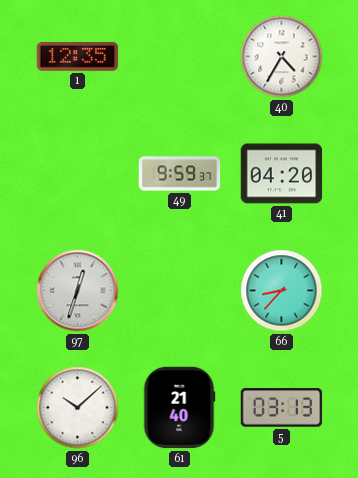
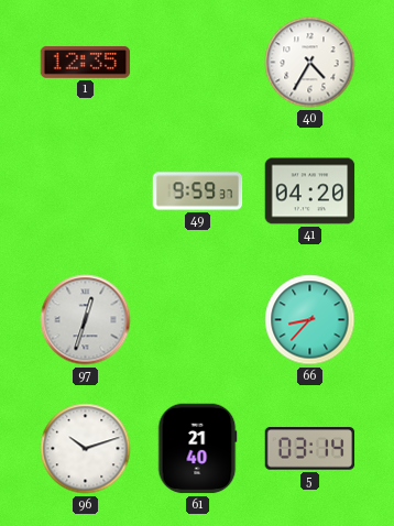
96: 10:08 -> 10:12
5: 03:13 -> 03:14
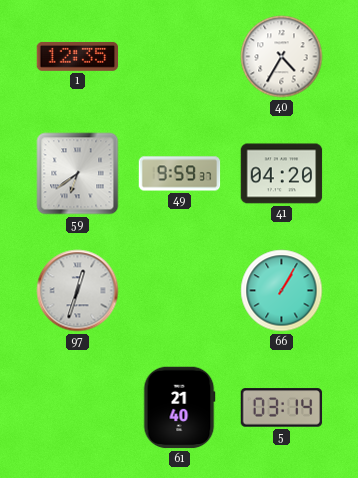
59: none -> 6:39
66: 8:37 -> 1:05
96: 10:12 -> none
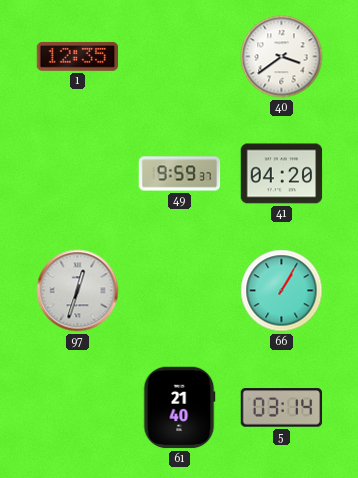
40: 4:35 -> 3:39
59: 6:39 -> none
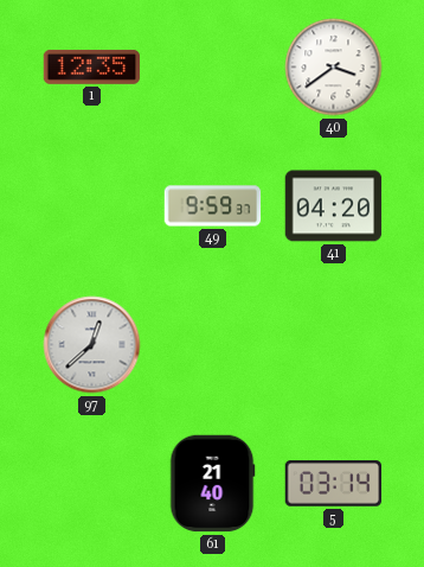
97: 12:33 -> 12:38
66: 1:05 -> none
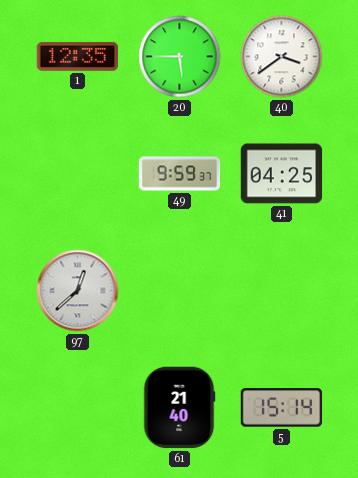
20: none -> 5:45
41: 04:20 -> 04:25
5: 03:14 -> 15:14
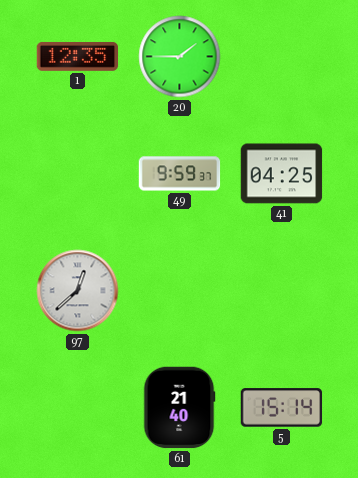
20: 5:45 -> 1:45
40: 3:39 -> none
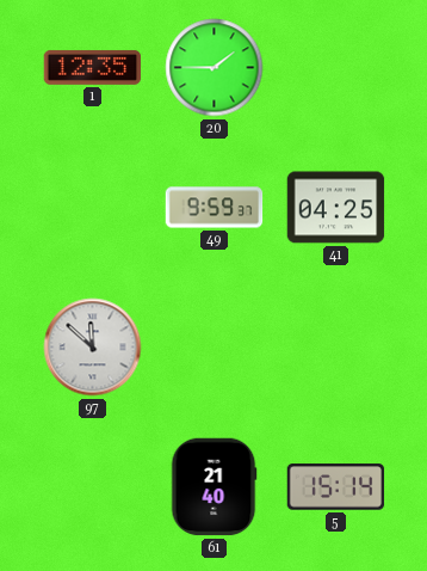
97: 12:38 -> 11:52
